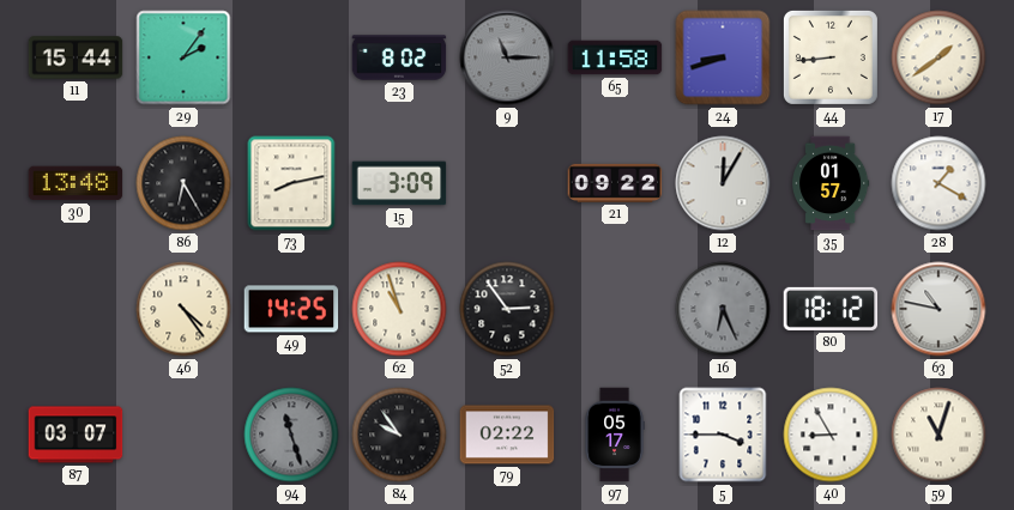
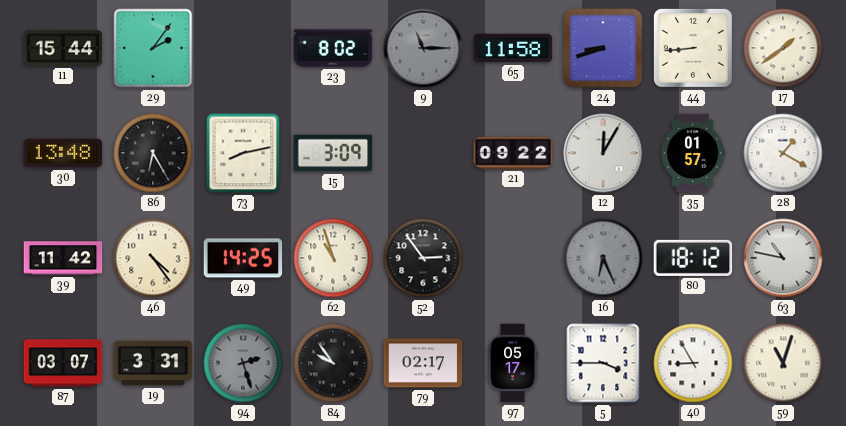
39: none -> 11:42
19: none -> 3:31
94: 11:27 -> 2:27
79: 02:22 -> 02:17
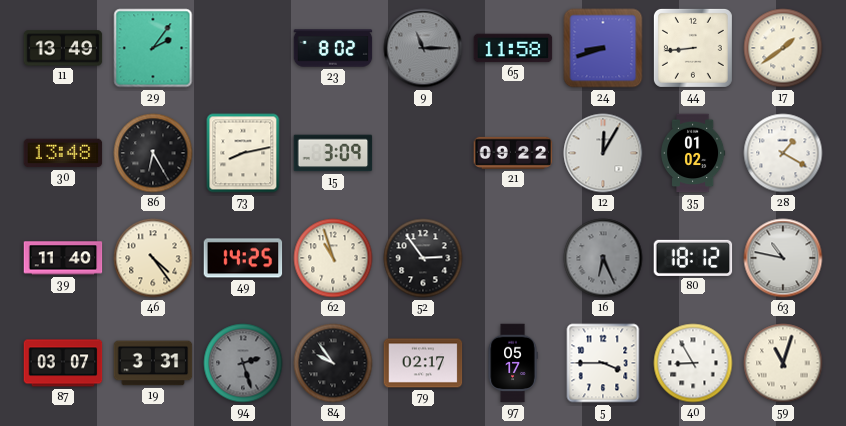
11: 15:44 -> 13:49
35: 01:57 -> 01:02
39: 11:42 -> 11:40
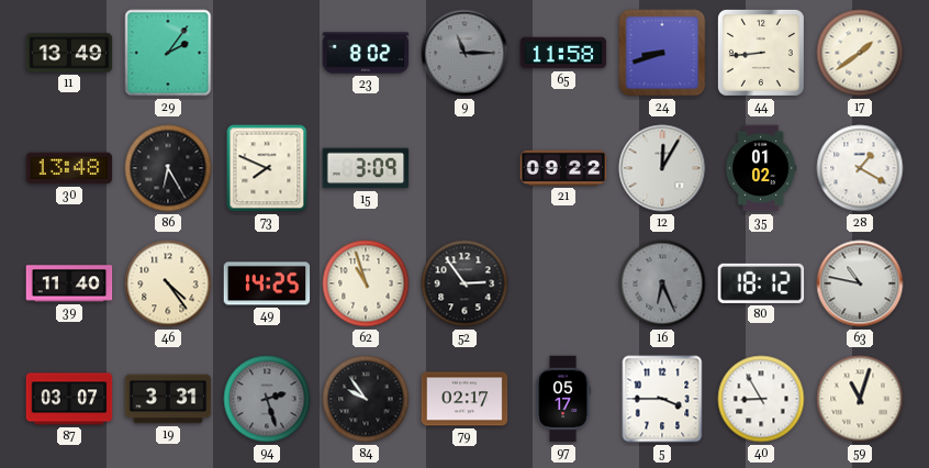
73: 8:13 -> 7:49
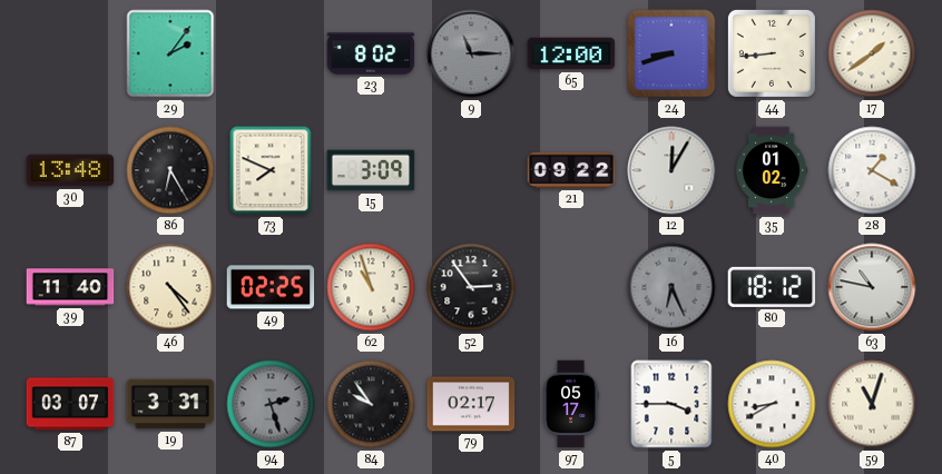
11: 13:49 -> none
65: 11:58 -> 12:00
49: 14:25 -> 02:25
40: 8:55 -> 8:40
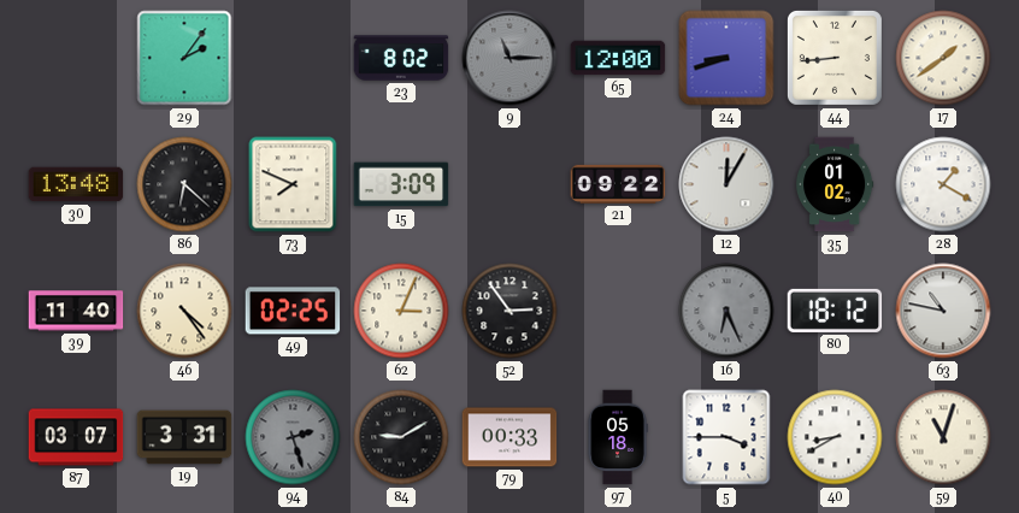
86: 6:25 -> 6:22
62: 10:57 -> 3:04
84: 9:54 -> 9:10
79: 02:17 -> 00:33
97: 05:17 -> 05:18
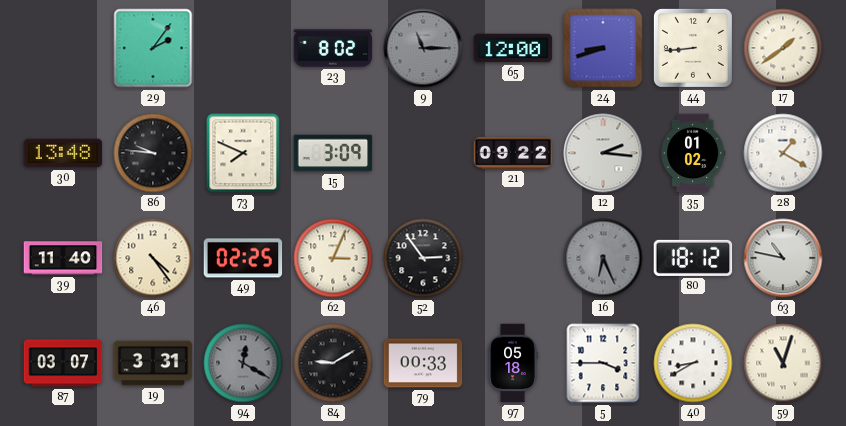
86: 6:22 -> 9:46
12: 12:05 -> 2:16
94: 2:27 -> 12:20
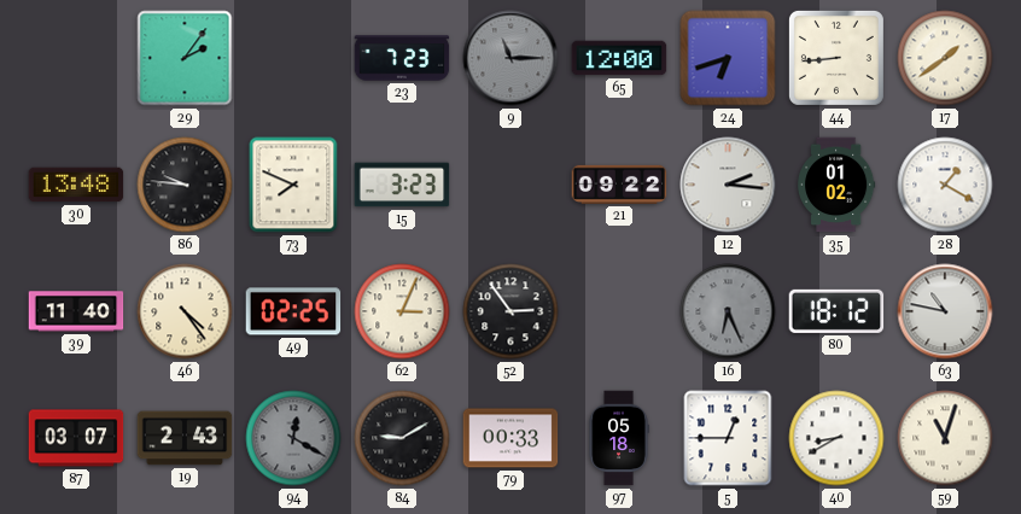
23: 8:02 -> 7:23
24: 8:42 -> 6:42
15: 3:09 -> 3:23
19: 3:31 -> 2:43
5: 3:45 -> 12:45
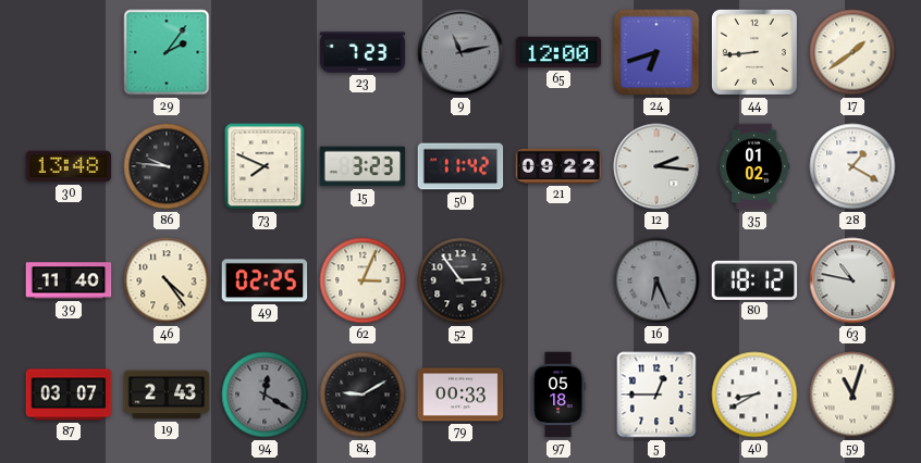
9: 11:15 -> 11:13
50: none -> 11:42
